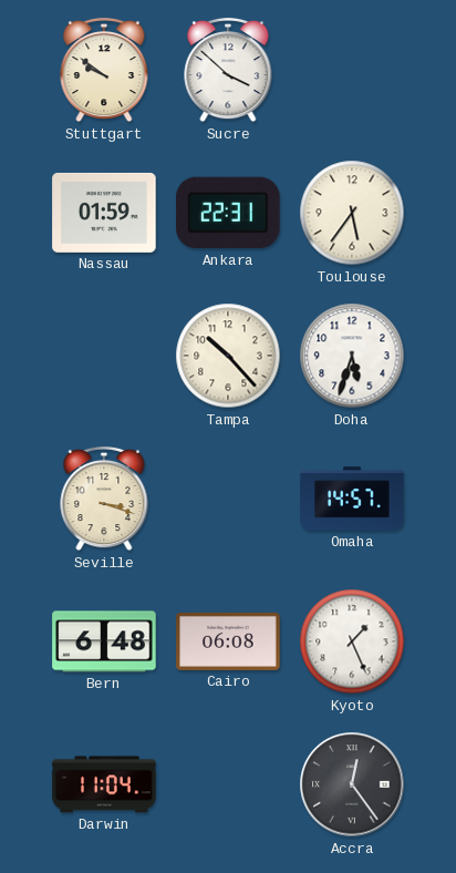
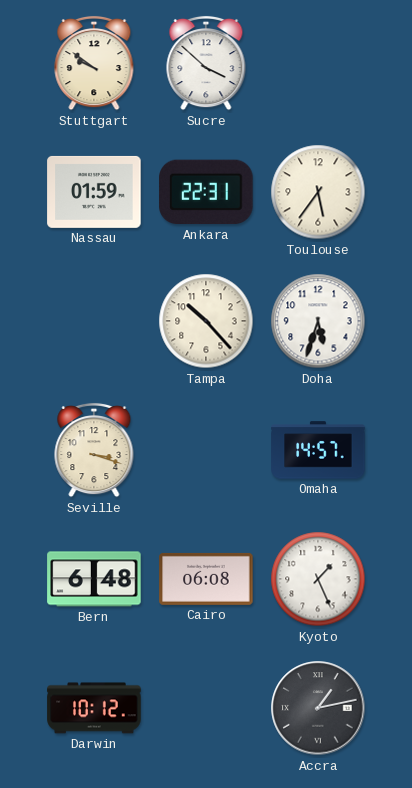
Darwin: 11:04 -> 10:12
Accra: 12:24 -> 1:13
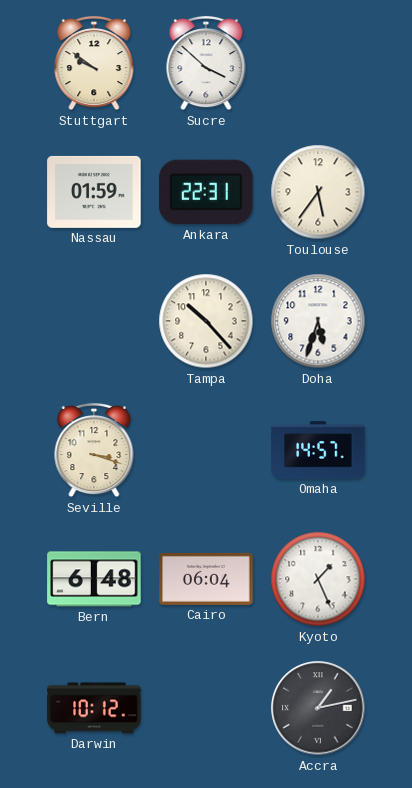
Cairo: 06:08 -> 06:04
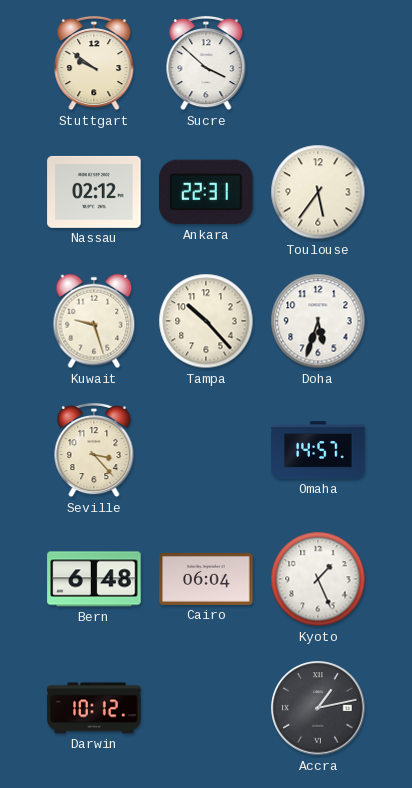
Nassau: 01:59 -> 02:12
Kuwait: none -> 9:27
Seville: 3:18 -> 3:23
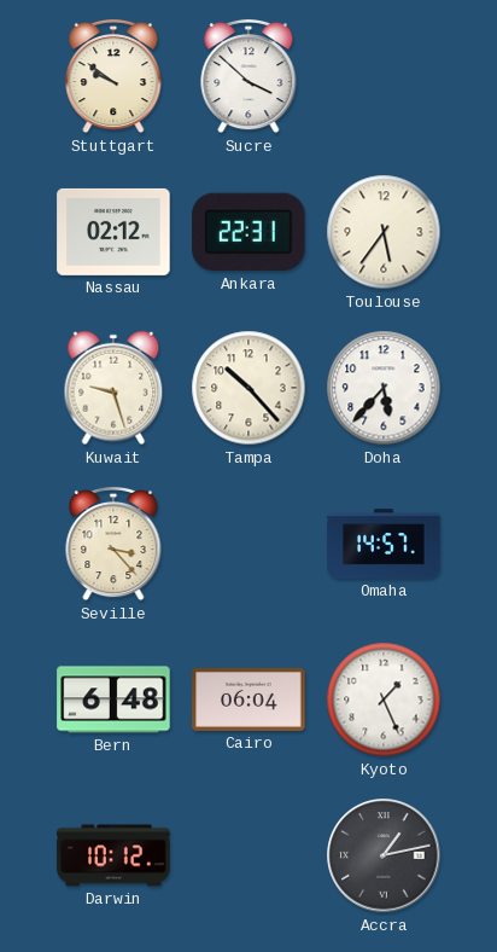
Doha: 5:33 -> 5:37
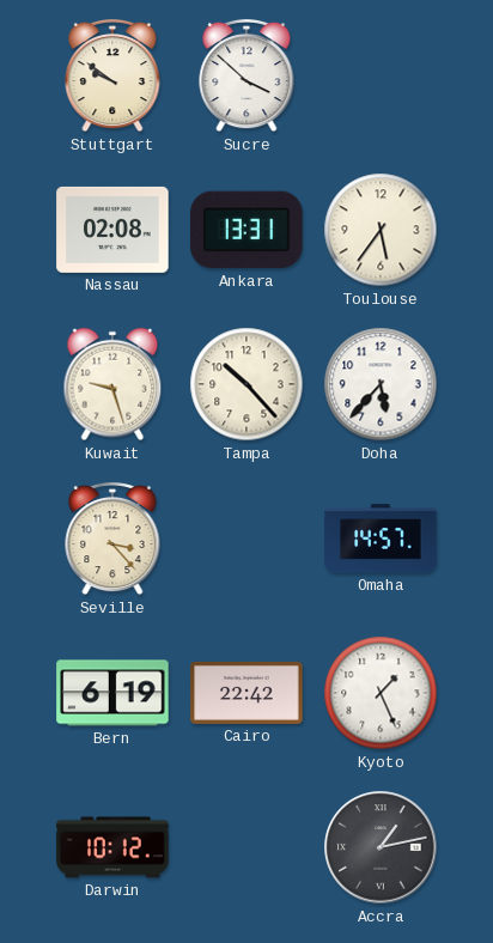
Nassau: 02:12 -> 02:08
Ankara: 22:31 -> 13:31
Bern: 6:48 -> 6:19
Cairo: 06:04 -> 22:42
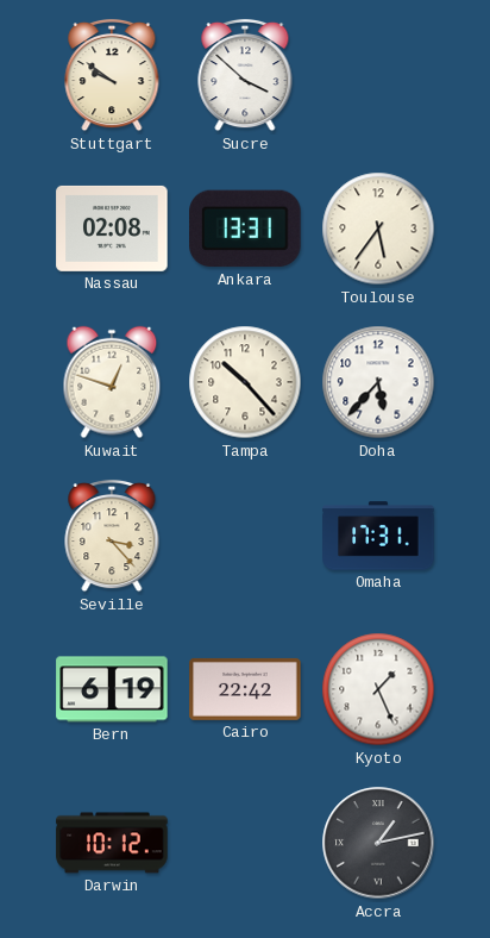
Kuwait: 9:27 -> 12:48
Omaha: 14:57 -> 17:31
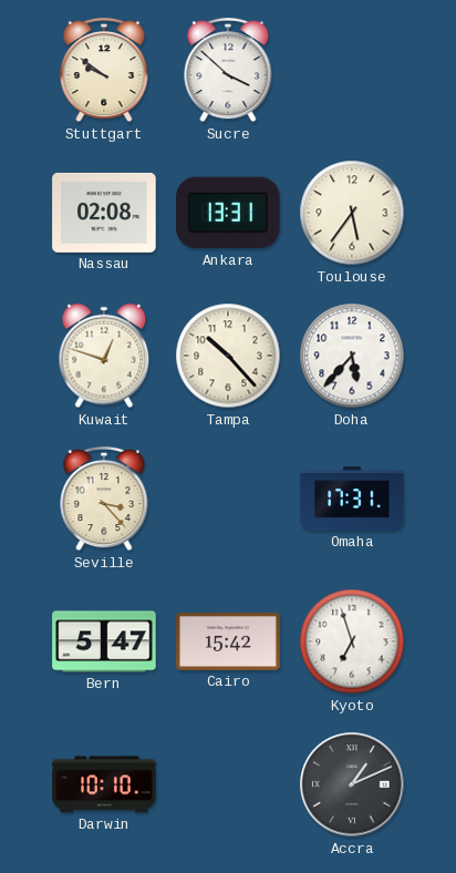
Bern: 6:19 -> 5:47
Cairo: 22:42 -> 15:42
Kyoto: 1:26 -> 6:57
Darwin: 10:12 -> 10:10
Accra: 1:13 -> 1:11
